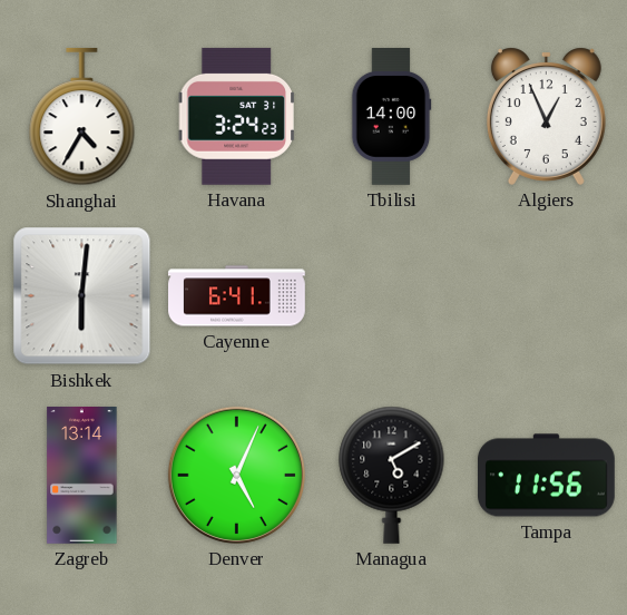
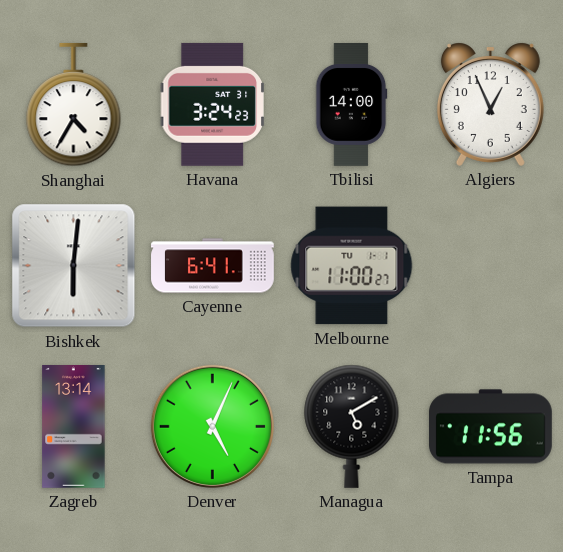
Melbourne: none -> 11:00
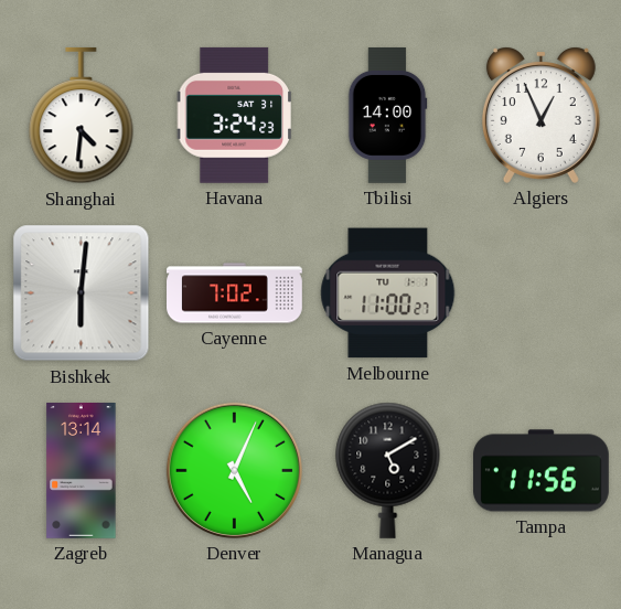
Shanghai: 4:35 -> 4:31
Cayenne: 6:41 -> 7:02
